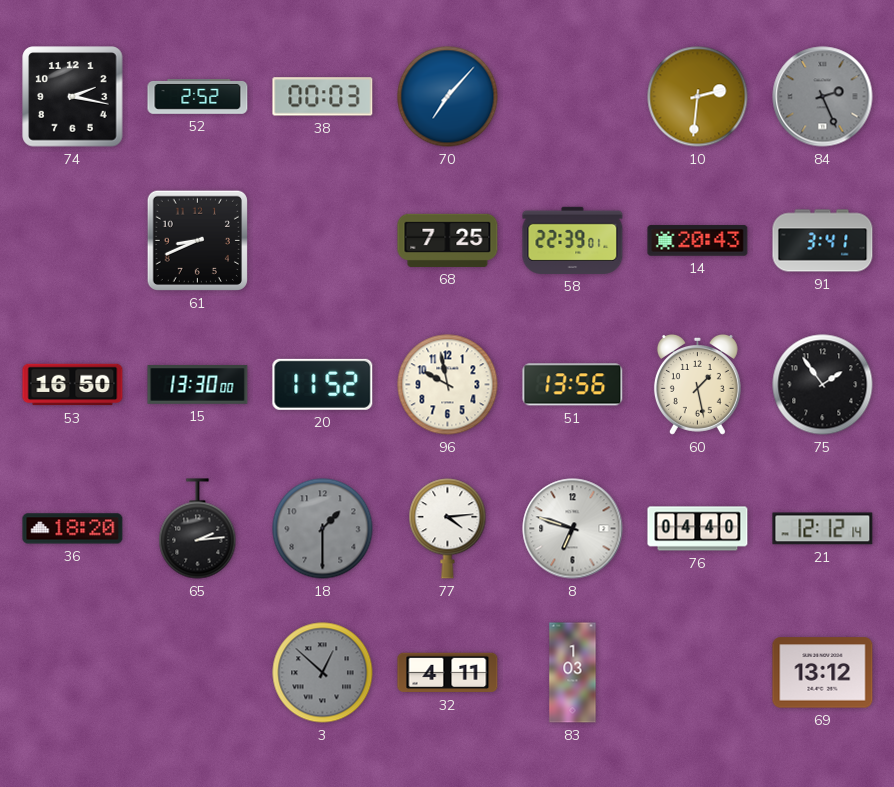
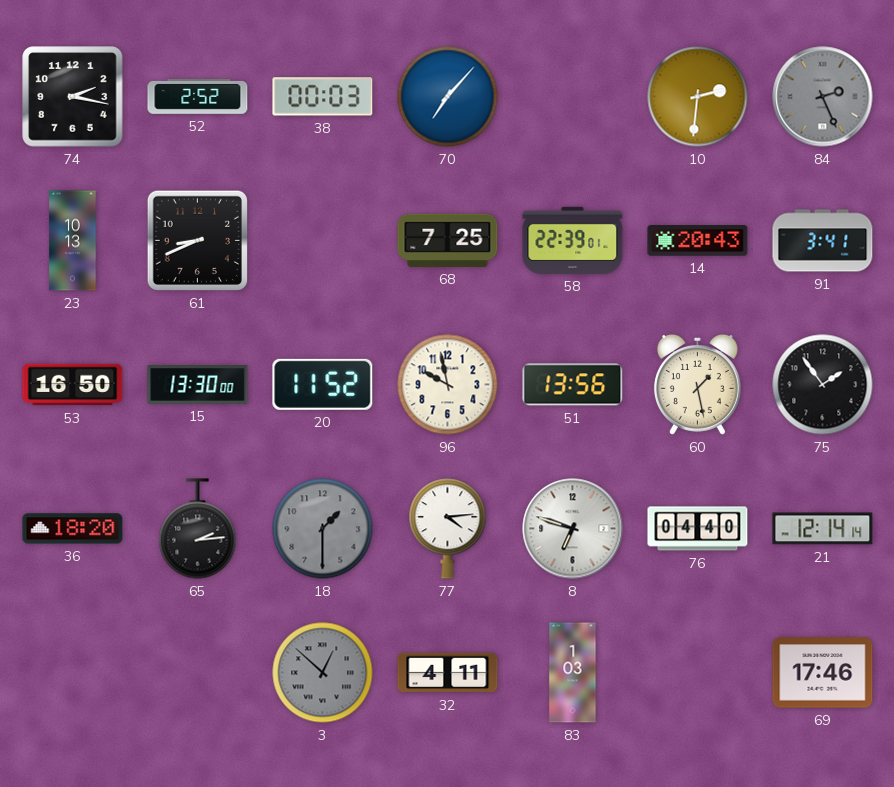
23: none -> 10:13
21: 12:12 -> 12:14
69: 13:12 -> 17:46
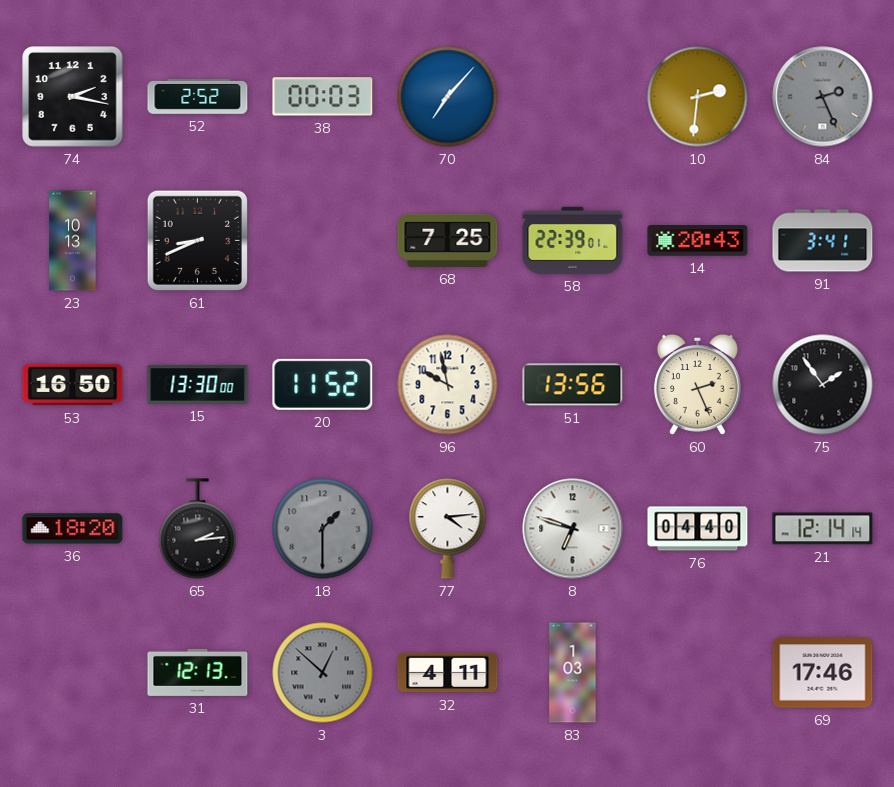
60: 1:28 -> 2:26
31: none -> 12:13
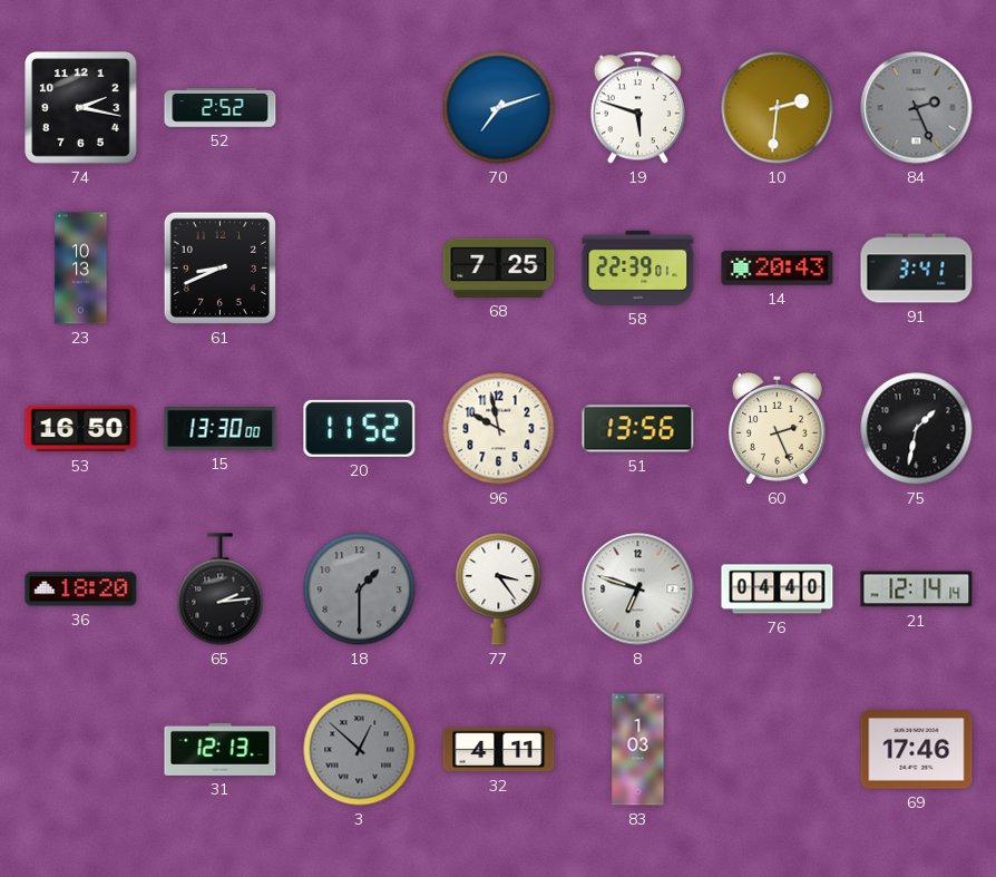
38: 00:03 -> none
70: 7:07 -> 7:12
19: none -> 5:48
75: 1:54 -> 1:32
77: 4:14 -> 3:24
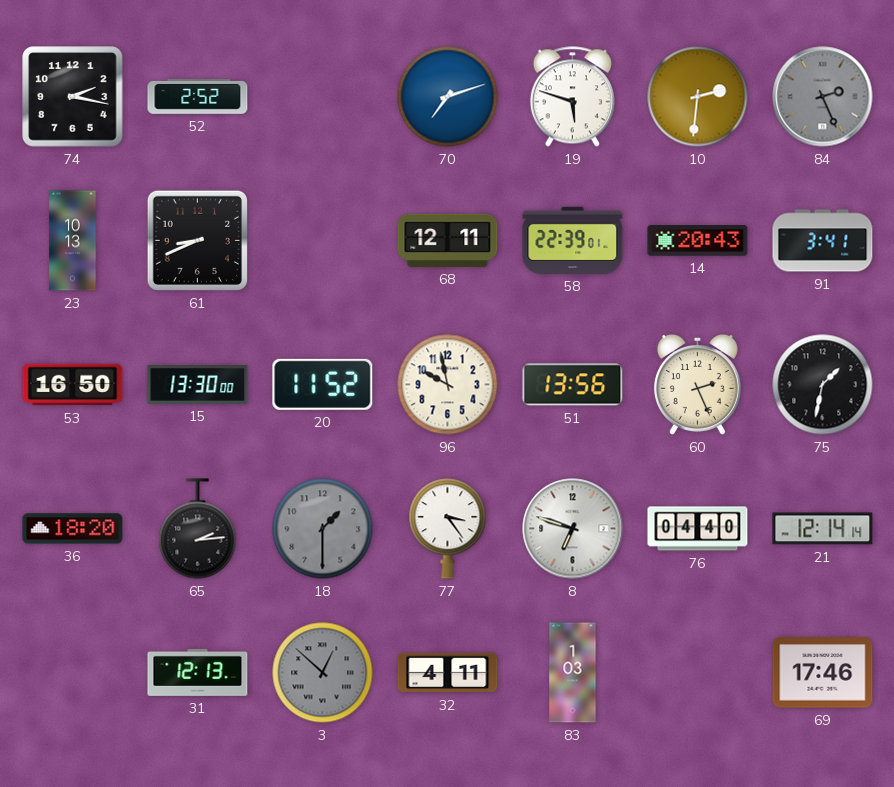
68: 7:25 -> 12:11
